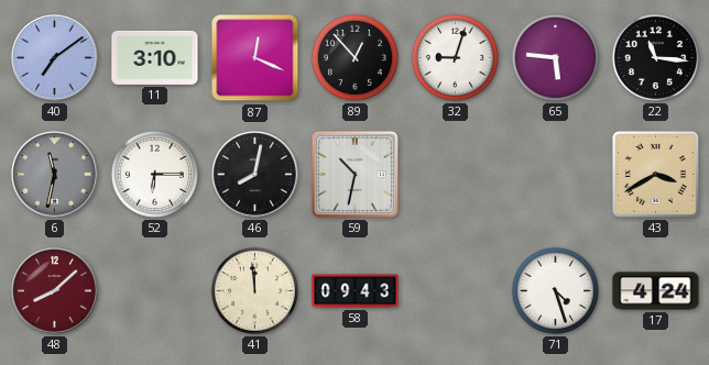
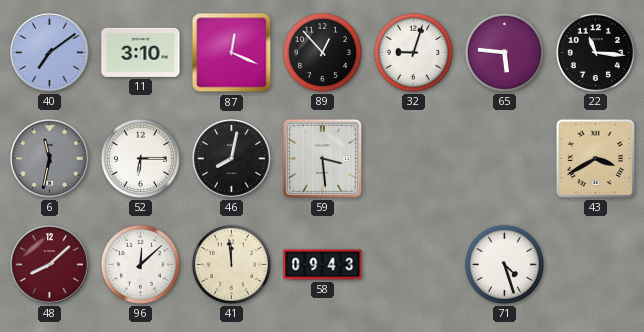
59: 10:32 -> 3:29
96: none -> 12:08
17: 4:24 -> none
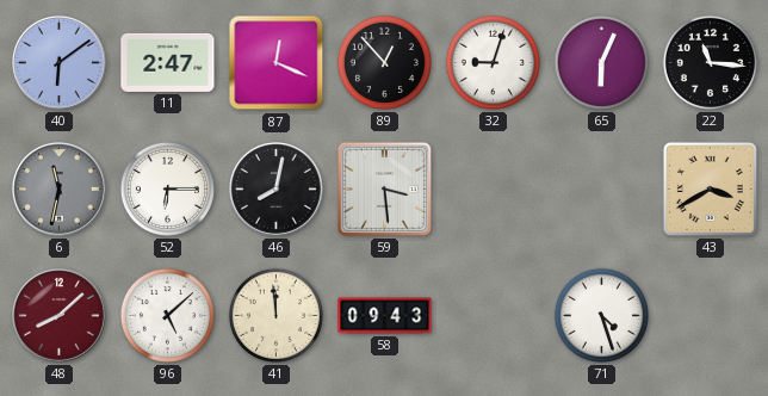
40: 7:09 -> 6:09
11: 3:10 -> 2:47
65: 5:46 -> 6:04
96: 12:08 -> 5:08
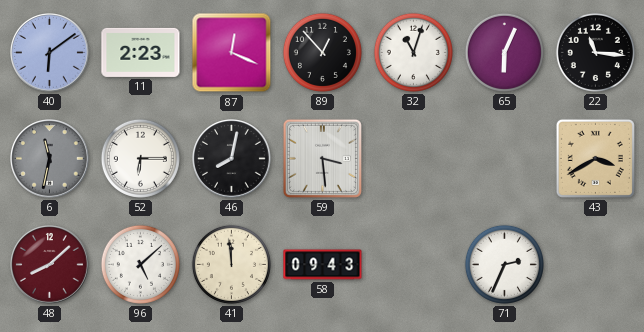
11: 2:47 -> 2:23
32: 9:03 -> 11:03
71: 4:27 -> 2:34
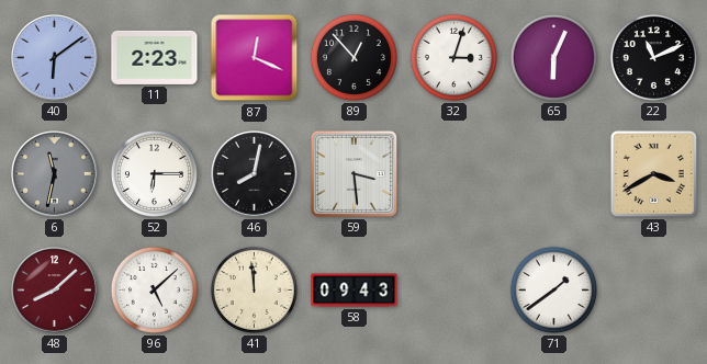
32: 11:03 -> 3:03
22: 11:16 -> 11:11
71: 2:34 -> 1:39
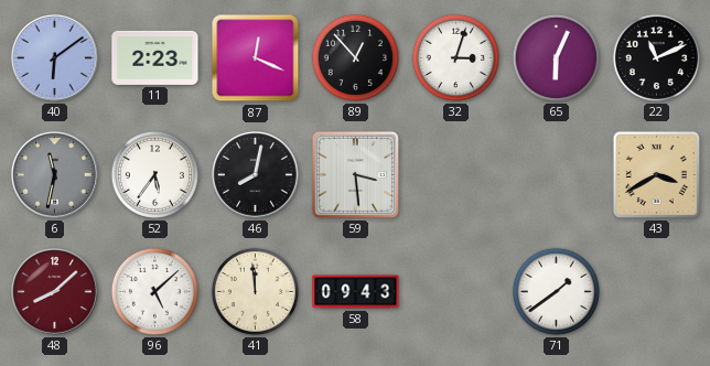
52: 6:15 -> 5:36
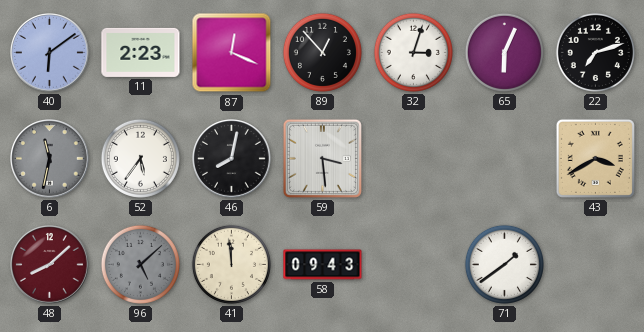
22: 11:11 -> 7:12
96 dial: white -> grey
